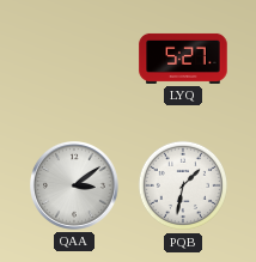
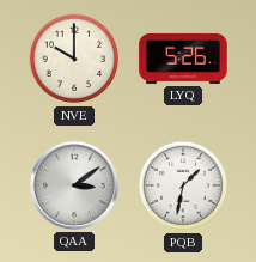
NVE: none -> 10:00
LYQ: 5:27 -> 5:26
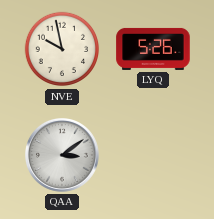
NVE: 10:00 -> 9:58
PQB: 1:32 -> none
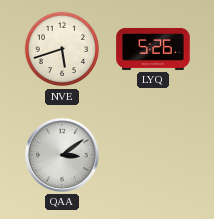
NVE: 9:58 -> 5:42
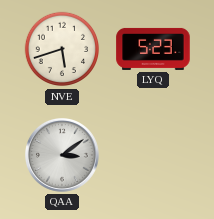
LYQ: 5:26 -> 5:23
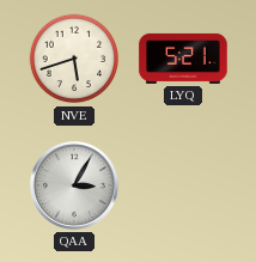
LYQ: 5:23 -> 5:21
QAA: 3:09 -> 3:05
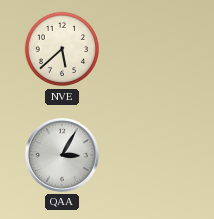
NVE: 5:42 -> 5:38
LYQ: 5:21 -> none
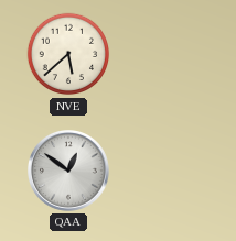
QAA: 3:05 -> 12:51
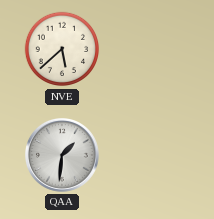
QAA: 12:51 -> 1:31
